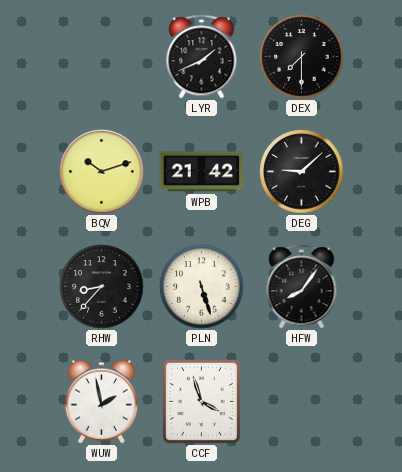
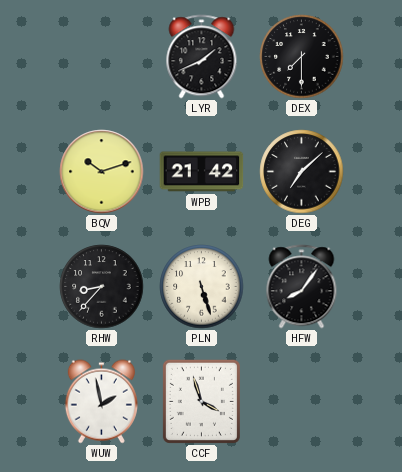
DEG: 9:08 -> 7:08
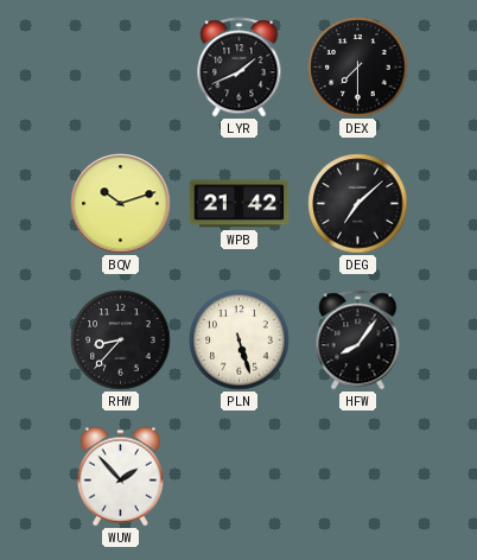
WUW: 1:58 -> 1:53
CCF: 3:57 -> none
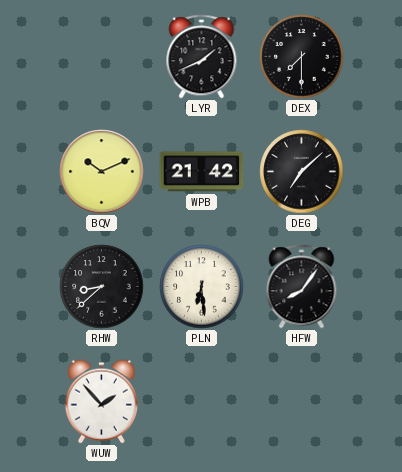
BQV: 10:12 -> 10:11
RHW: 8:37 -> 8:38
PLN: 5:27 -> 6:29
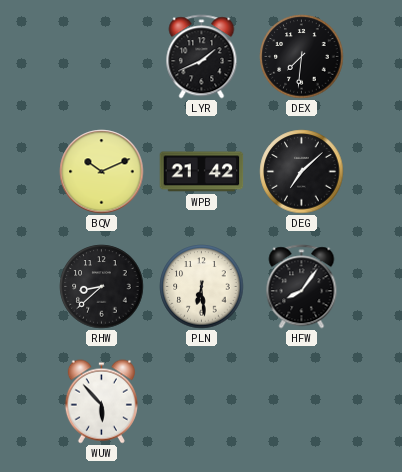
DEX: 7:30 -> 7:31
WUW: 1:53 -> 5:53
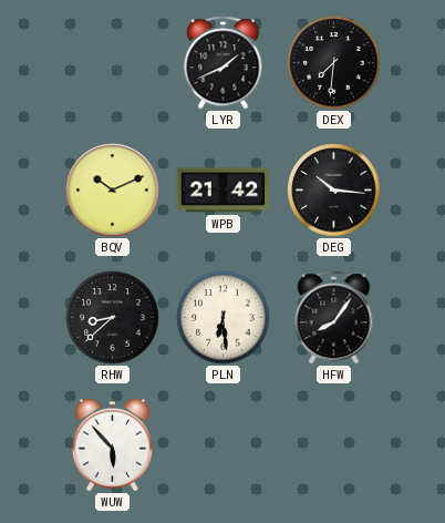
DEG: 7:08 -> 10:16
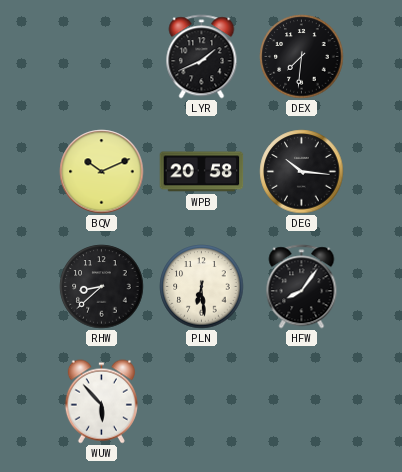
WPB: 21:42 -> 20:58
